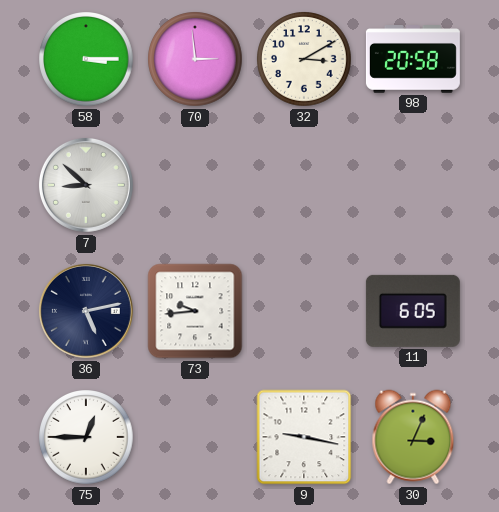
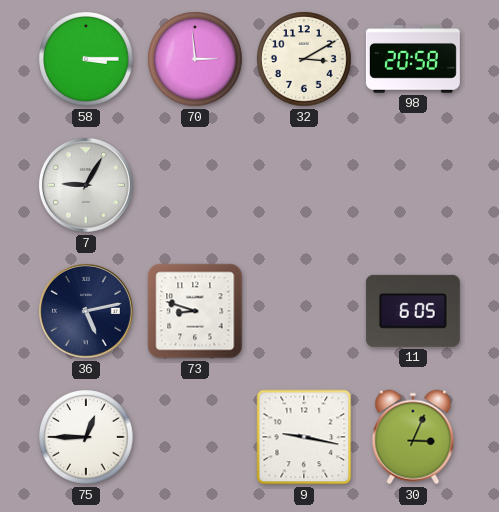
7: 8:52 -> 9:05
73: 9:44 -> 8:48
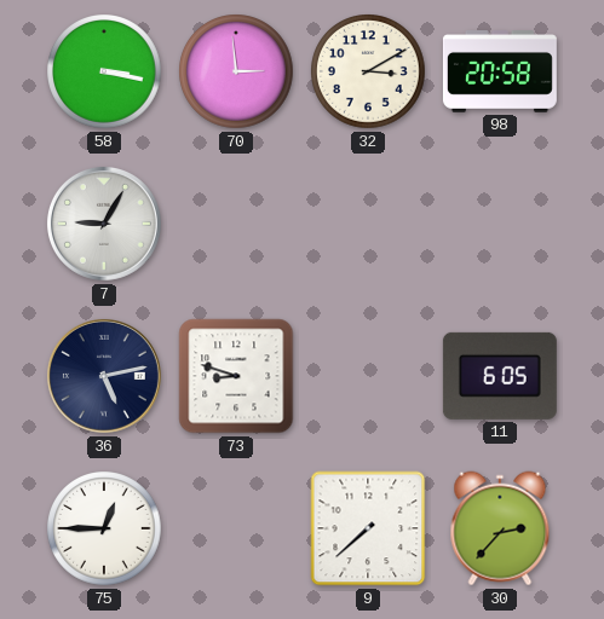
58: 3:15 -> 3:17
9: 9:17 -> 7:38
30: 3:04 -> 2:37
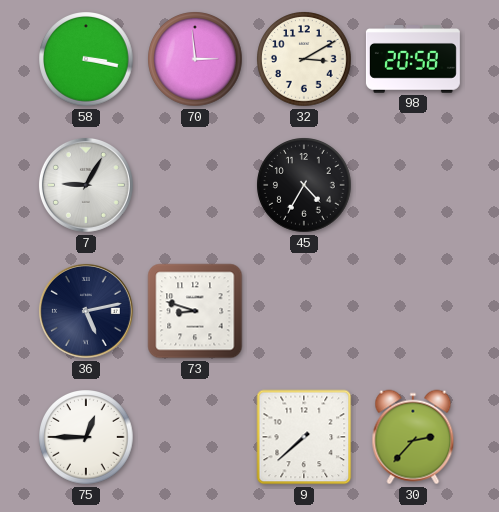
45: none -> 4:35
11: 6:05 -> none
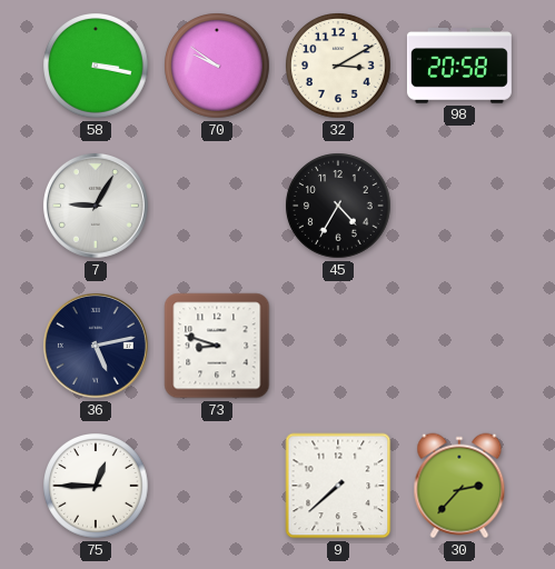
70: 2:59 -> 9:51
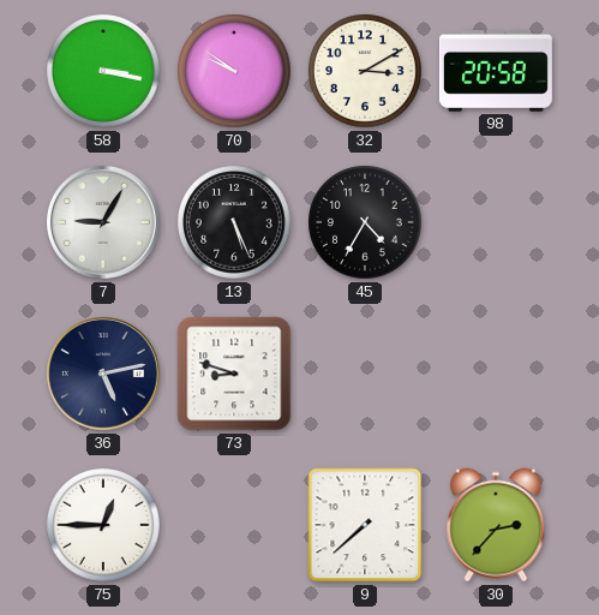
13: none -> 5:26
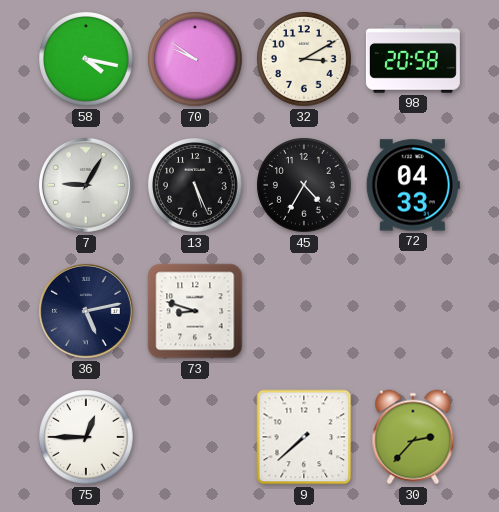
58: 3:17 -> 4:17
72: none -> 04:33
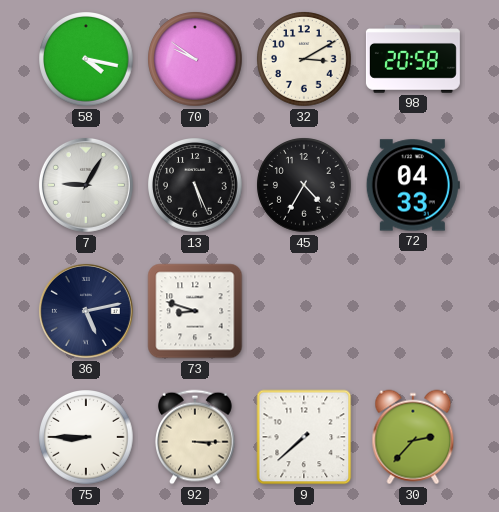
75: 12:45 -> 8:45
92: none -> 3:15
